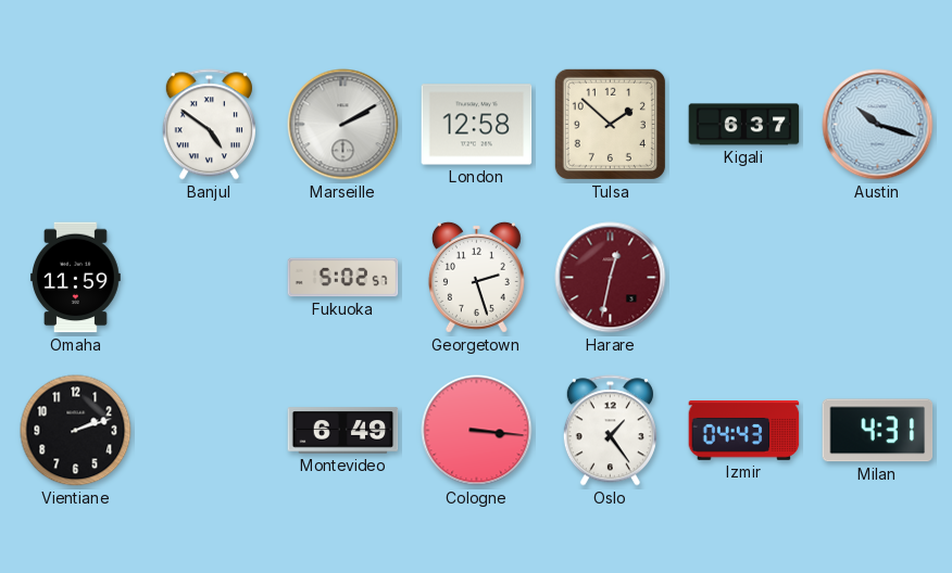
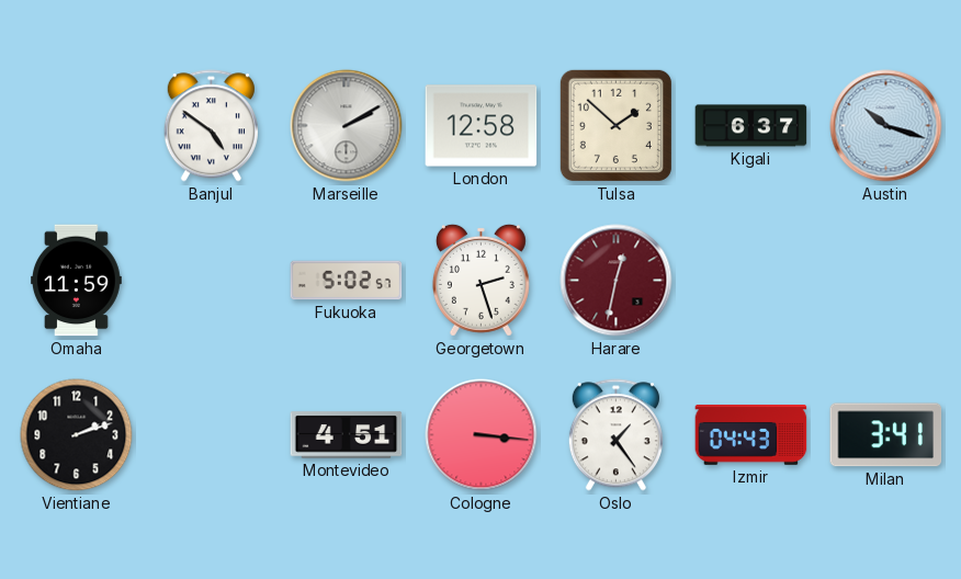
Montevideo: 6:49 -> 4:51
Milan: 4:31 -> 3:41
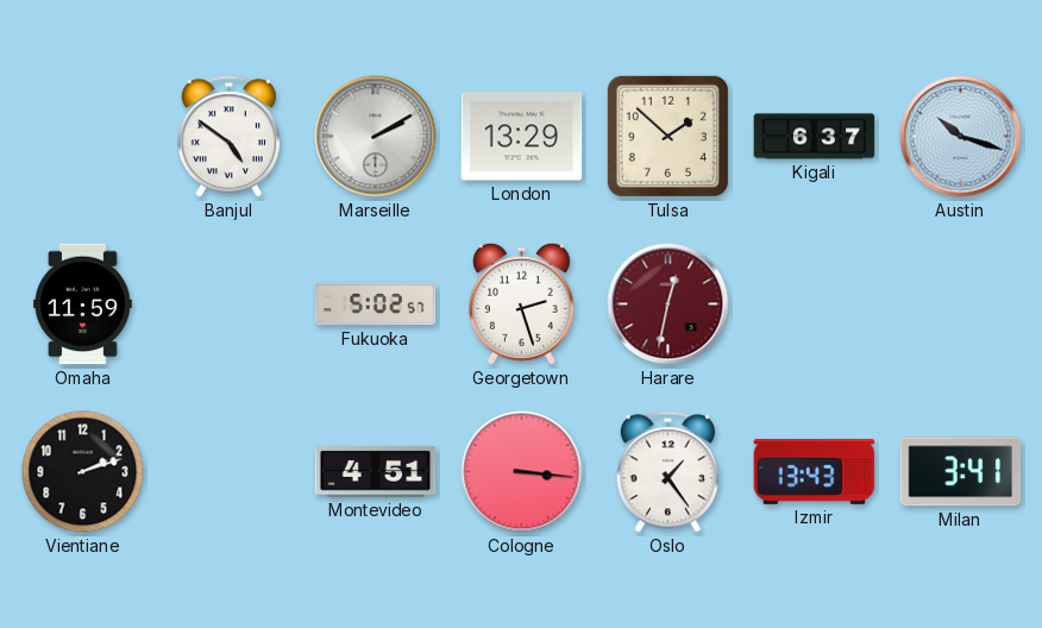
London: 12:58 -> 13:29
Izmir: 04:43 -> 13:43
